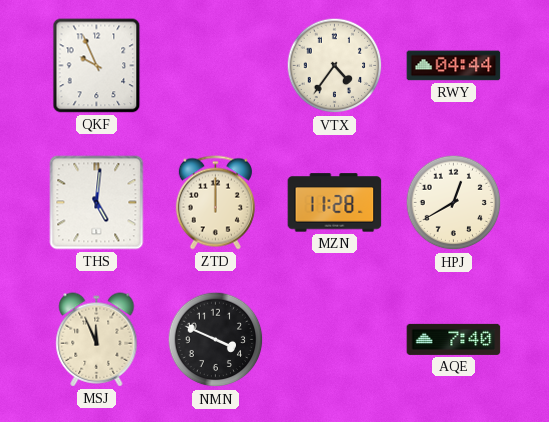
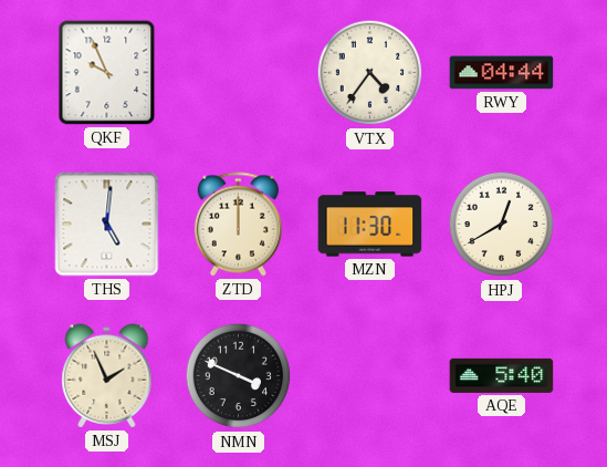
MZN: 11:28 -> 11:30
MSJ: 11:56 -> 1:56
AQE: 7:40 -> 5:40
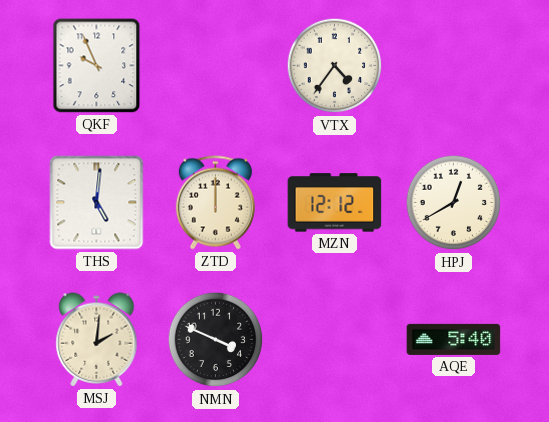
RWY: 04:44 -> none
MZN: 11:30 -> 12:12
MSJ: 1:56 -> 2:01
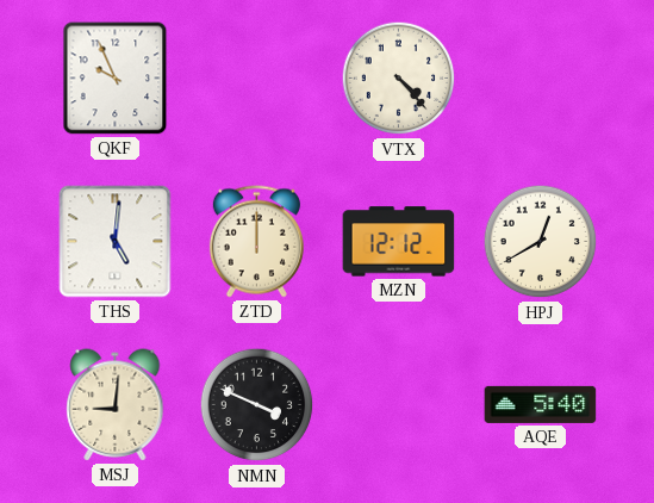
VTX: 4:36 -> 4:23
MSJ: 2:01 -> 9:01
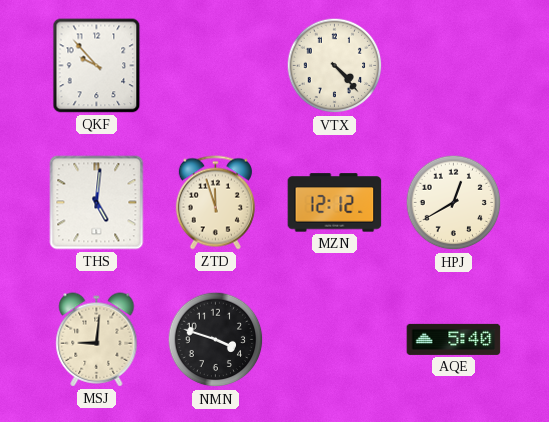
QKF: 9:56 -> 9:53
ZTD: 12:00 -> 11:57
NMN: 3:49 -> 3:48
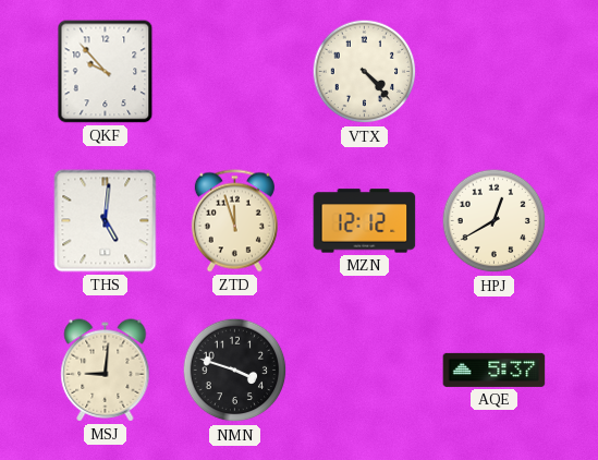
AQE: 5:40 -> 5:37
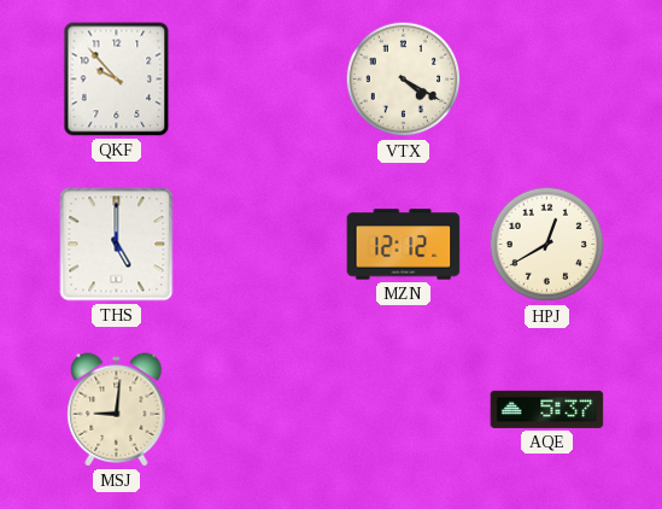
VTX: 4:23 -> 4:20
THS: 5:01 -> 5:00
ZTD: 11:57 -> none
NMN: 3:48 -> none
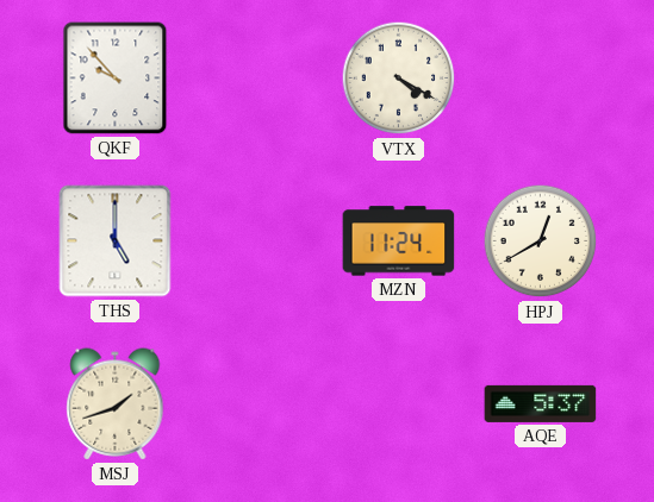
MZN: 12:12 -> 11:24
MSJ: 9:01 -> 1:42
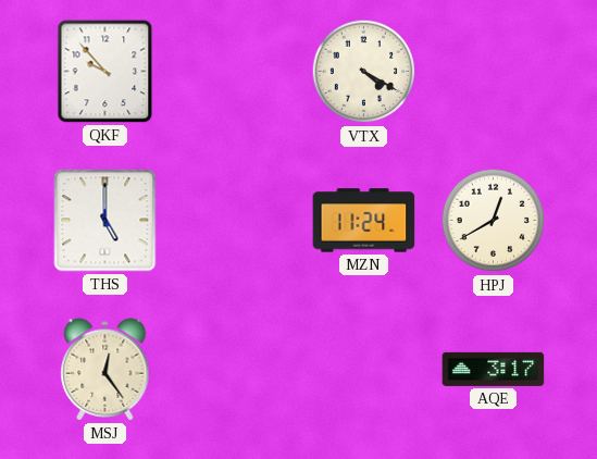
MSJ: 1:42 -> 12:24
AQE: 5:37 -> 3:17
